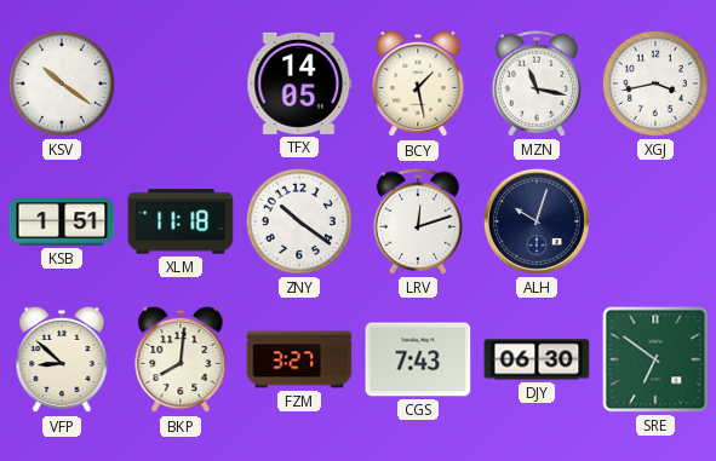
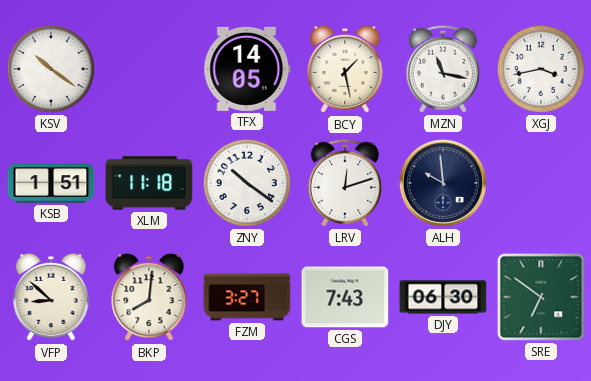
ALH: 10:03 -> 9:59
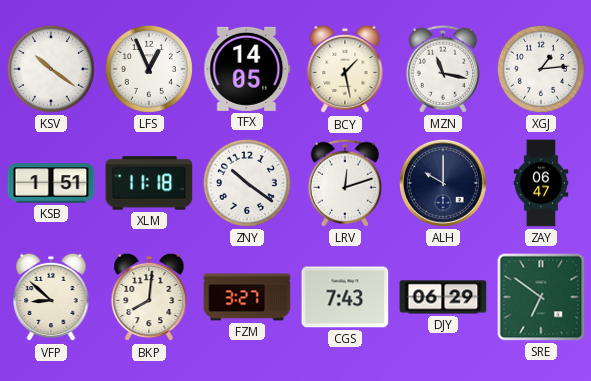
LFS: none -> 12:56
XGJ: 3:43 -> 1:14
ALH: 9:59 -> 10:00
ZAY: none -> 06:47
DJY: 06:30 -> 06:29
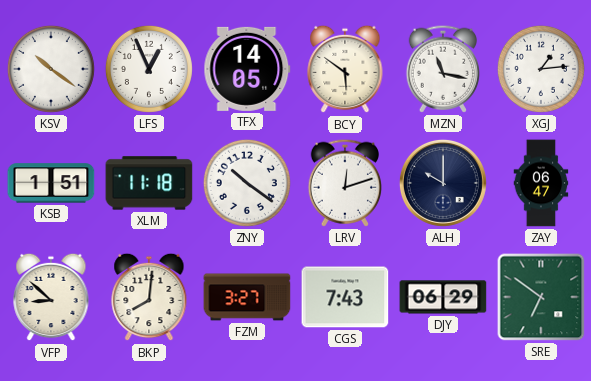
BCY: 1:28 -> 5:51
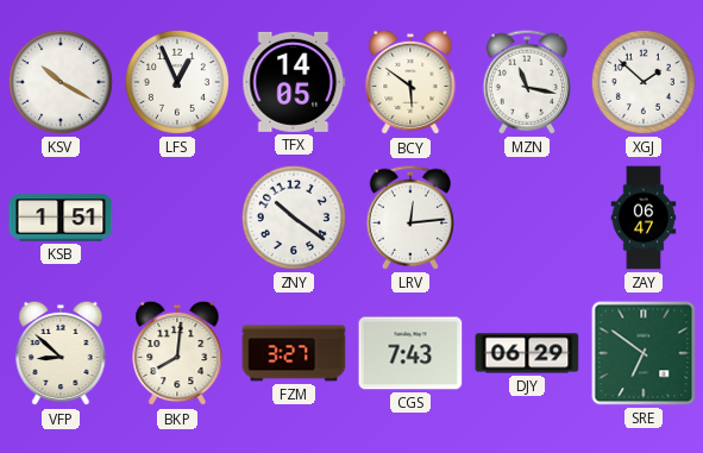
KSV: 10:21 -> 10:20
XGJ: 1:14 -> 1:52
XLM: 11:18 -> none
LRV: 12:12 -> 12:14
ALH: 10:00 -> none
